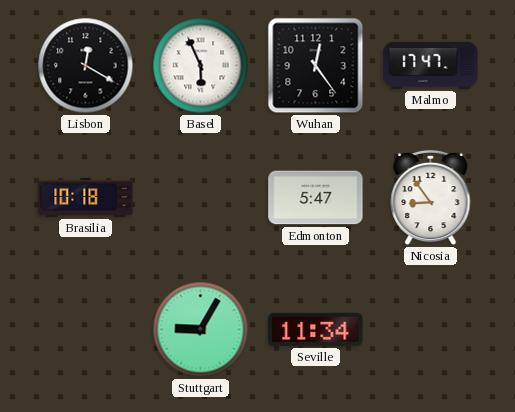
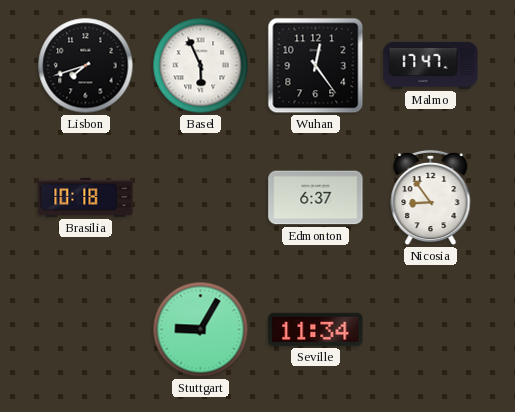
Lisbon: 12:20 -> 7:42
Edmonton: 5:47 -> 6:37
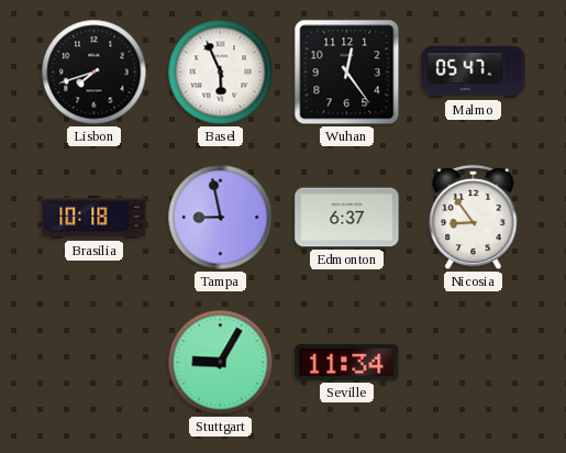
Malmo: 17:47 -> 05:47
Tampa: none -> 8:58
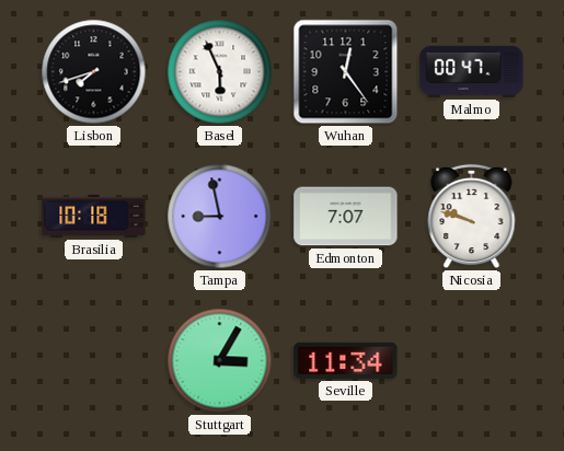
Malmo: 05:47 -> 00:47
Edmonton: 6:37 -> 7:07
Nicosia: 8:54 -> 9:48
Stuttgart: 9:05 -> 3:05
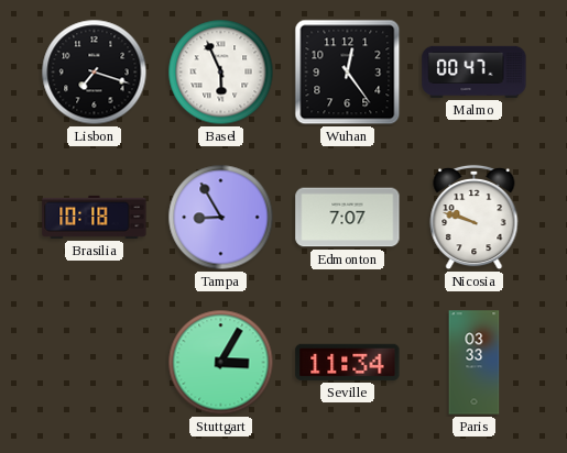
Lisbon: 7:42 -> 7:18
Tampa: 8:58 -> 8:55
Paris: none -> 03:33
